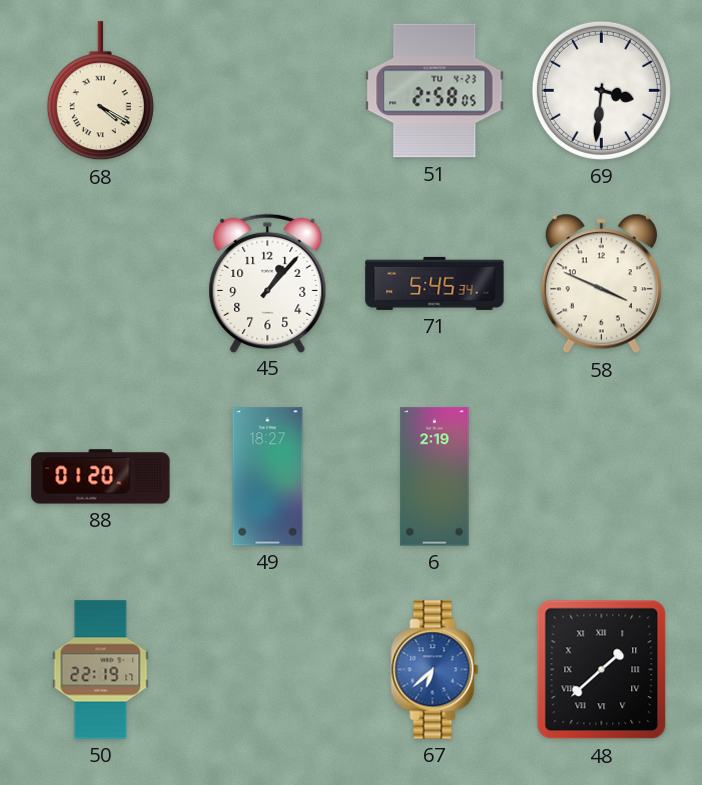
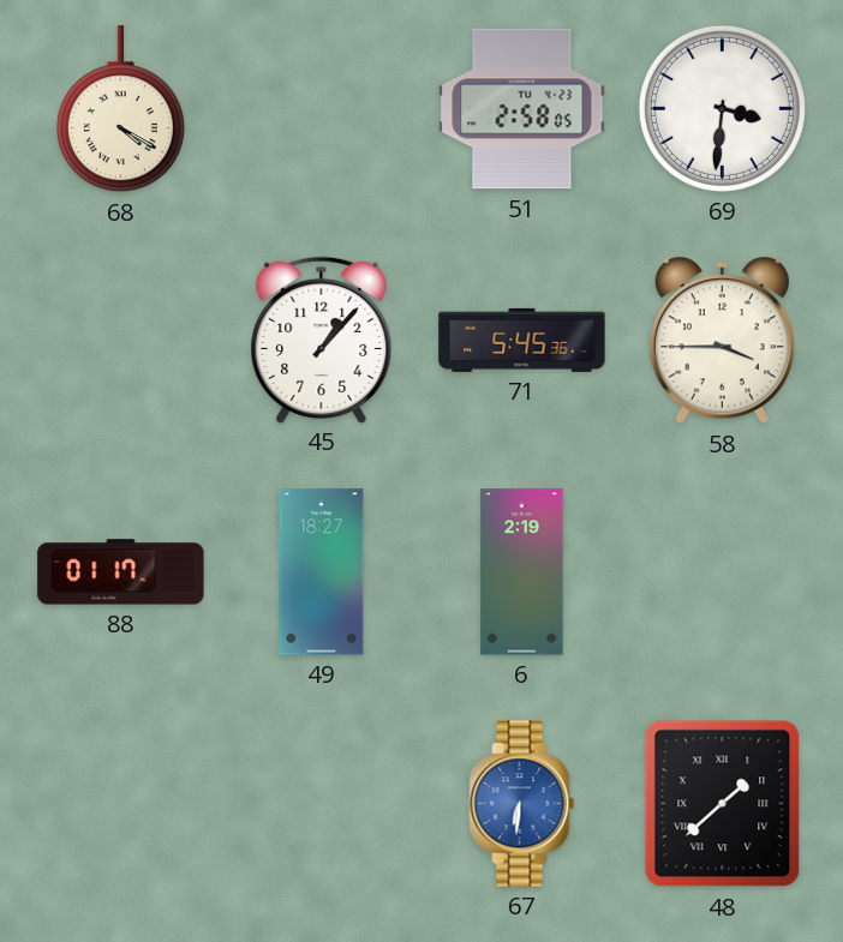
71: 5:45:34 -> 5:45:36
58: 3:49 -> 3:45
88: 01:20 -> 01:17
50: 22:19 -> none
67: 6:38 -> 6:31
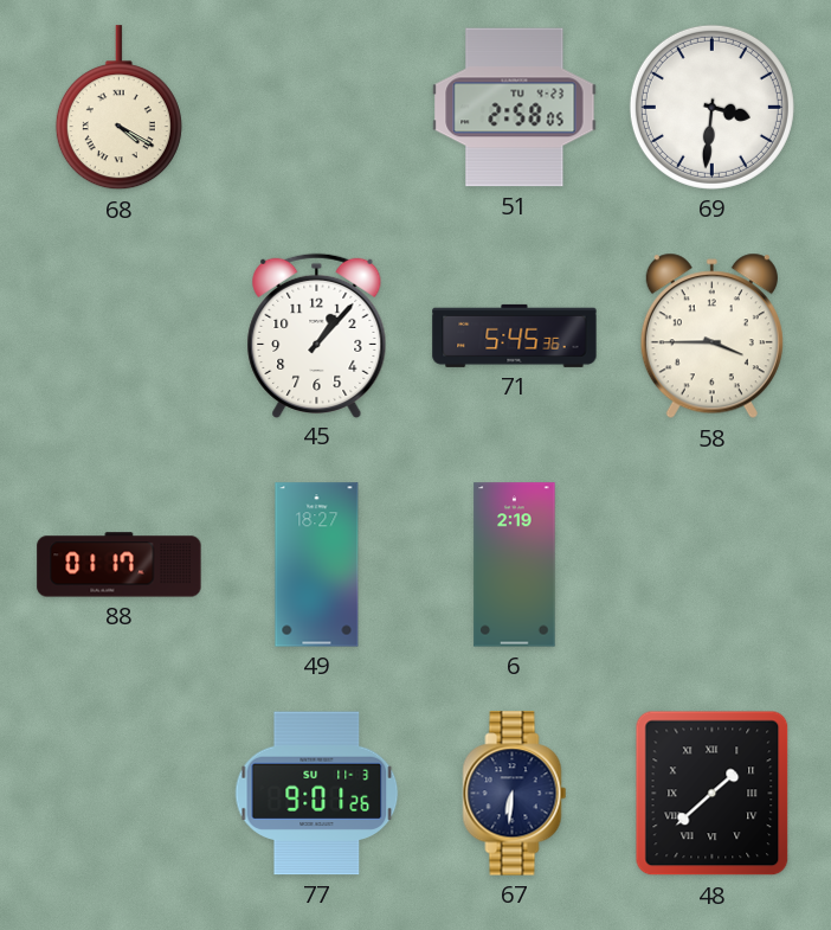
77: none -> 9:01
67 dial: blue -> navy
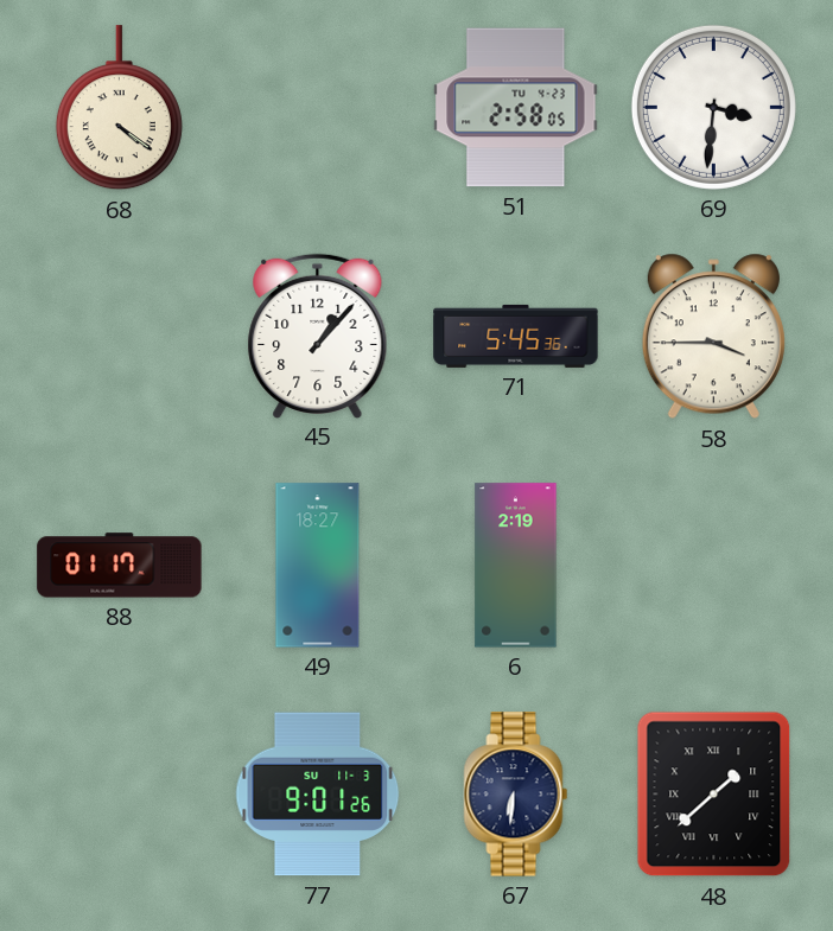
68: 4:20 -> 4:21
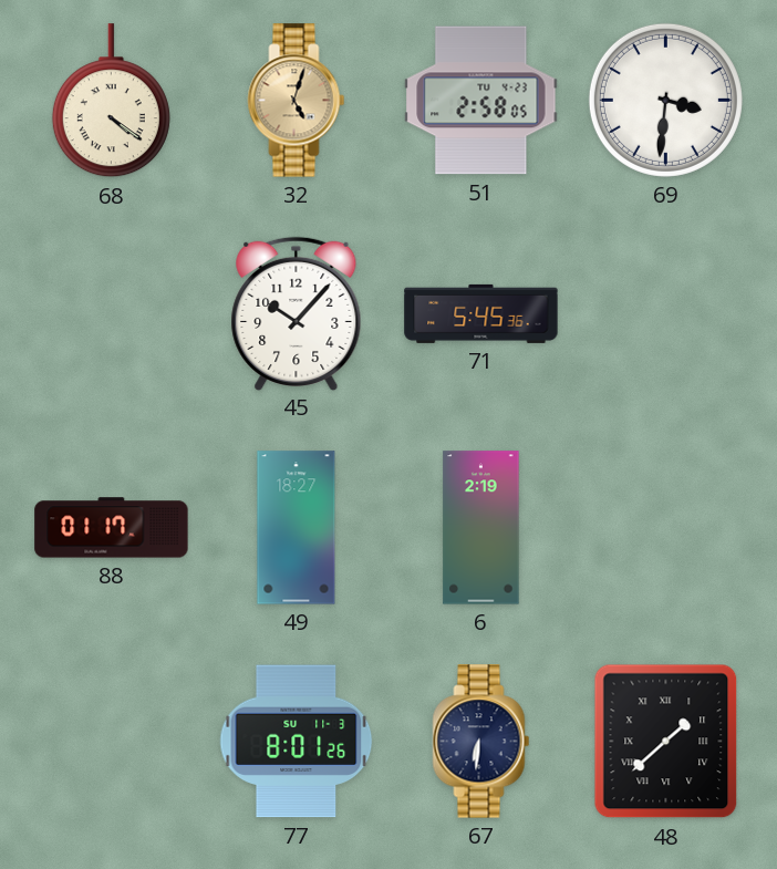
32: none -> 5:03
45: 1:07 -> 10:07
58: 3:45 -> none
77: 9:01 -> 8:01
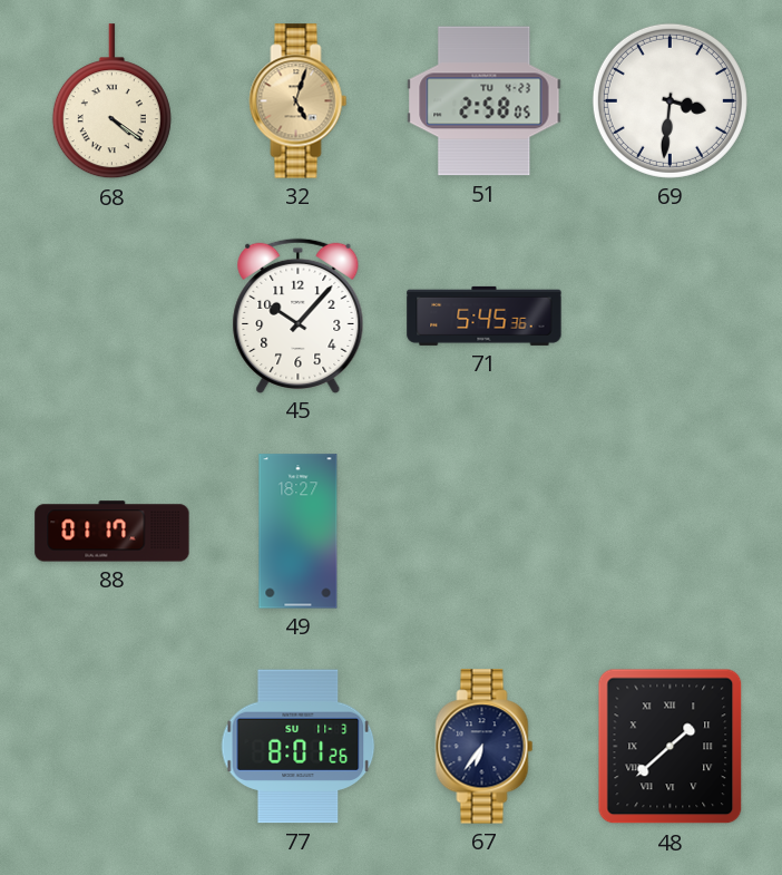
6: 2:19 -> none
67: 6:31 -> 6:36
